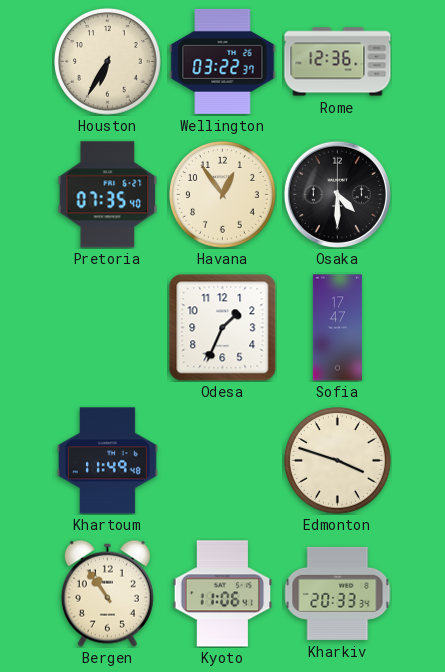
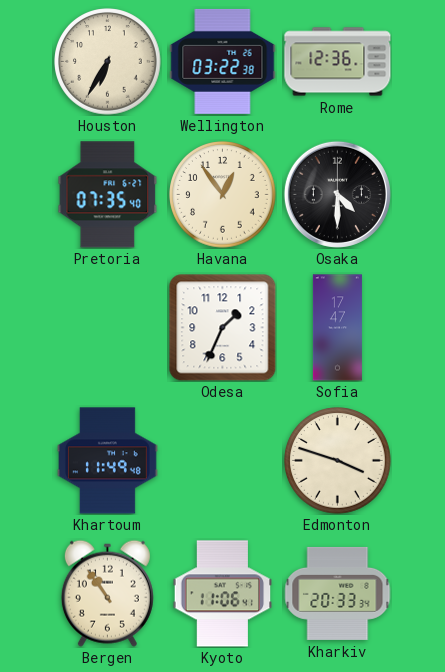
Wellington: 03:22:37 -> 03:22:38
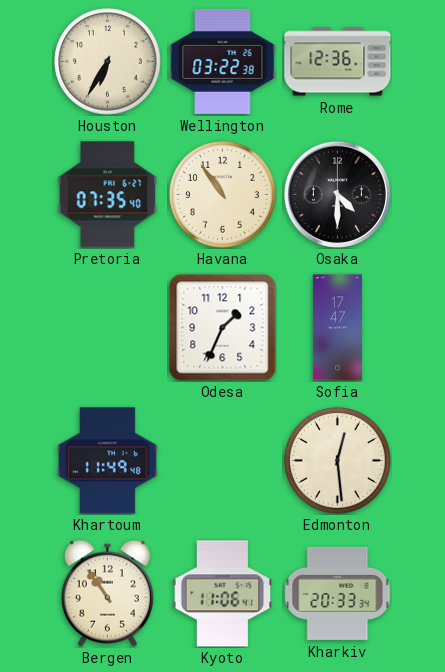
Havana: 12:54 -> 10:54
Edmonton: 3:48 -> 12:29
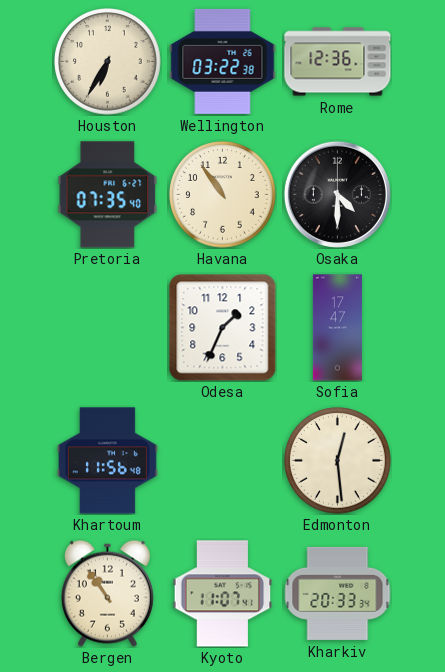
Khartoum: 11:49 -> 11:56
Kyoto: 11:06 -> 11:07
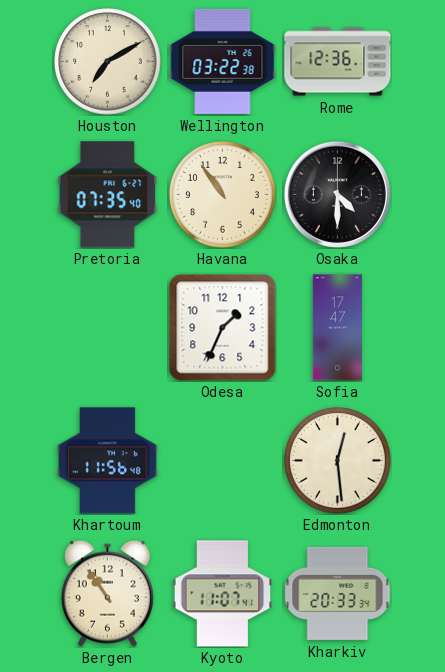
Houston: 6:35 -> 7:10
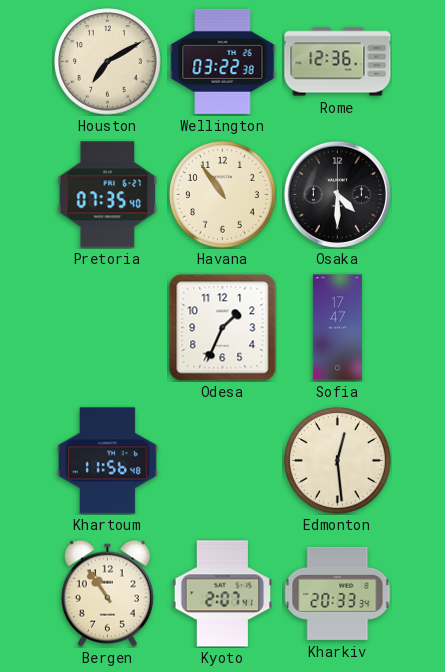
Kyoto: 11:07 -> 2:07
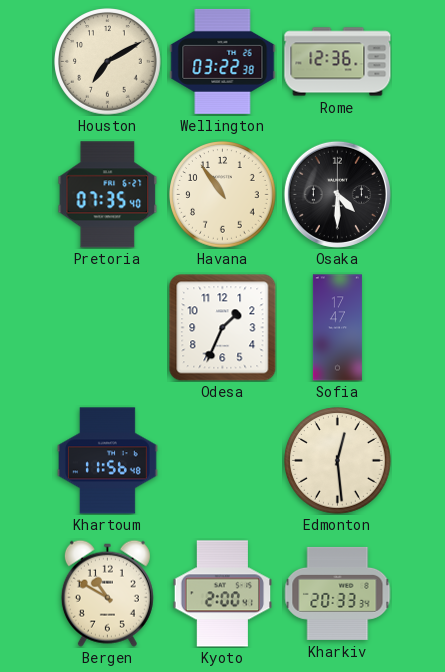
Bergen: 10:54 -> 10:50
Kyoto: 2:07 -> 2:00
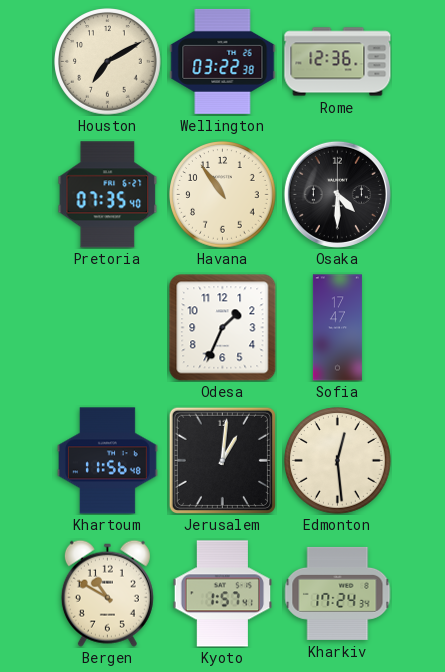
Jerusalem: none -> 1:01
Kyoto: 2:00 -> 1:57
Kharkiv: 20:33 -> 17:24
